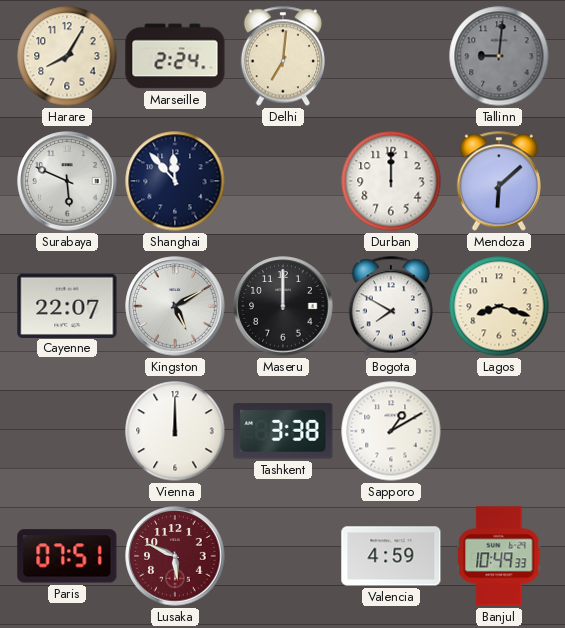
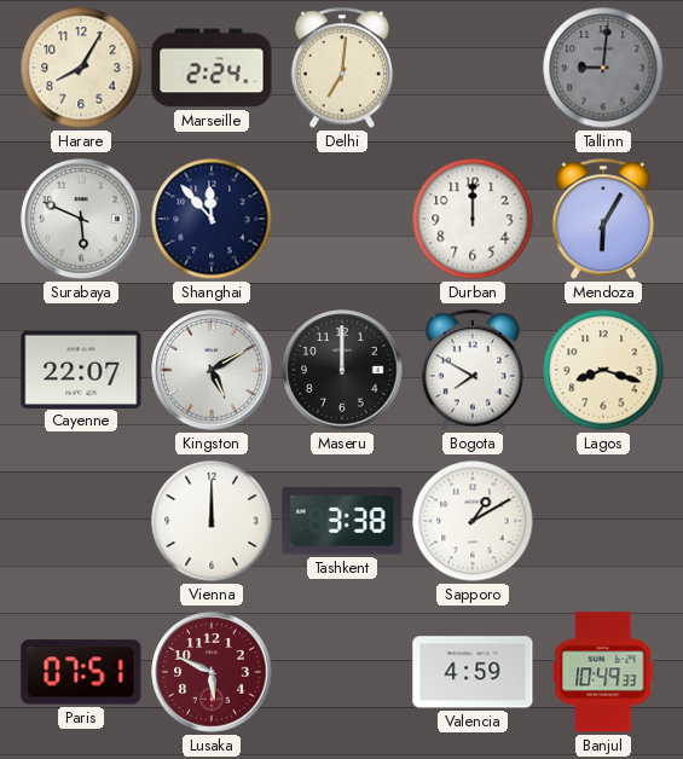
Mendoza: 6:08 -> 6:05
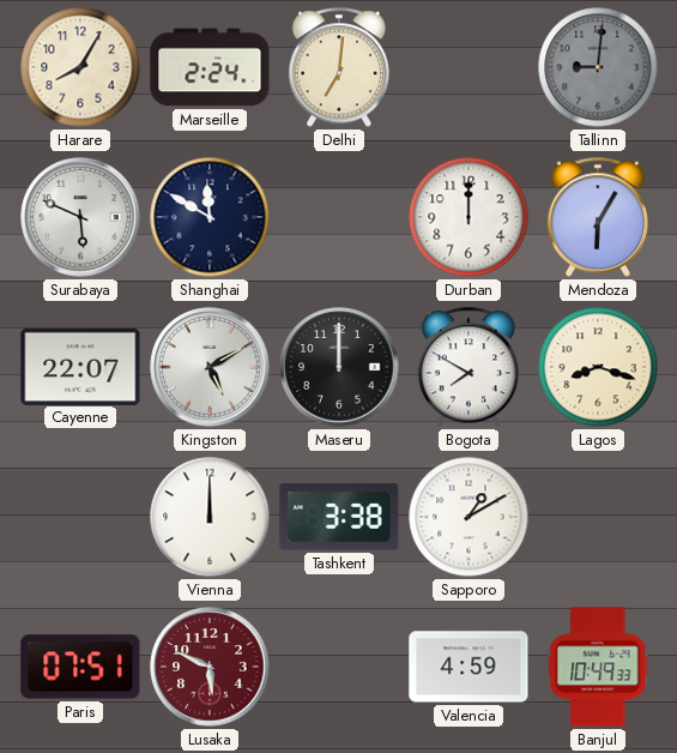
Shanghai: 11:53 -> 11:50
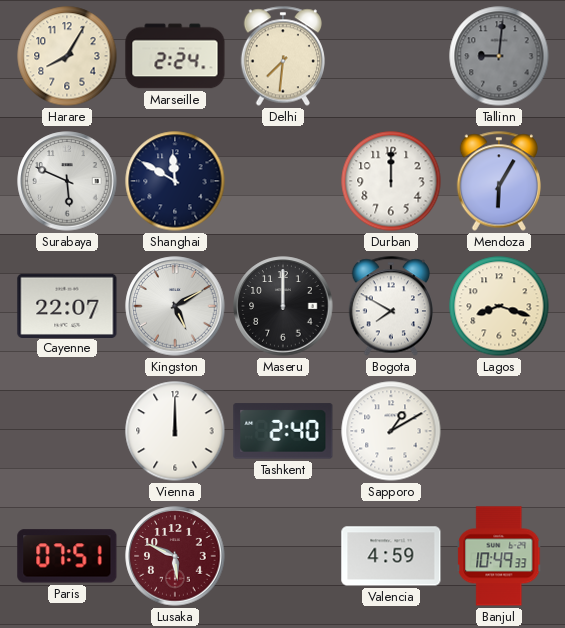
Delhi: 7:01 -> 7:31
Tashkent: 3:38 -> 2:40
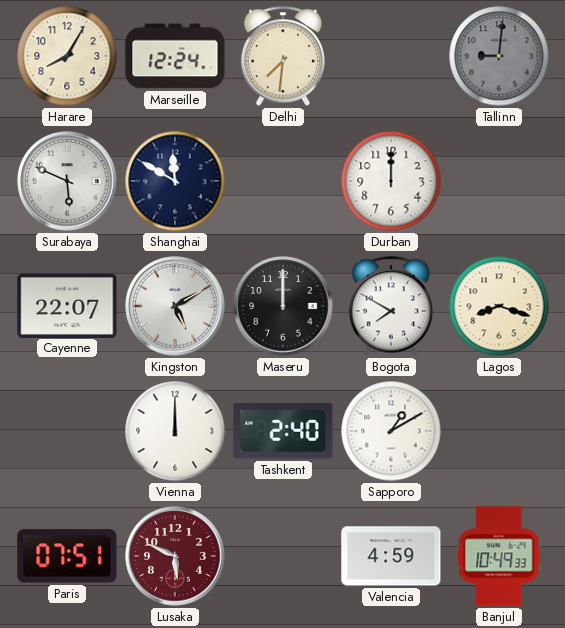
Marseille: 2:24 -> 12:24
Mendoza: 6:05 -> none
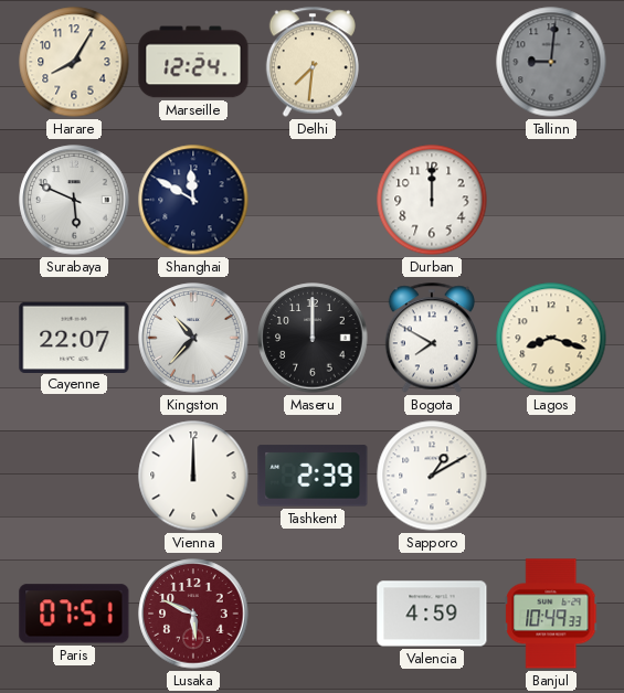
Kingston: 5:10 -> 10:37
Tashkent: 2:40 -> 2:39
